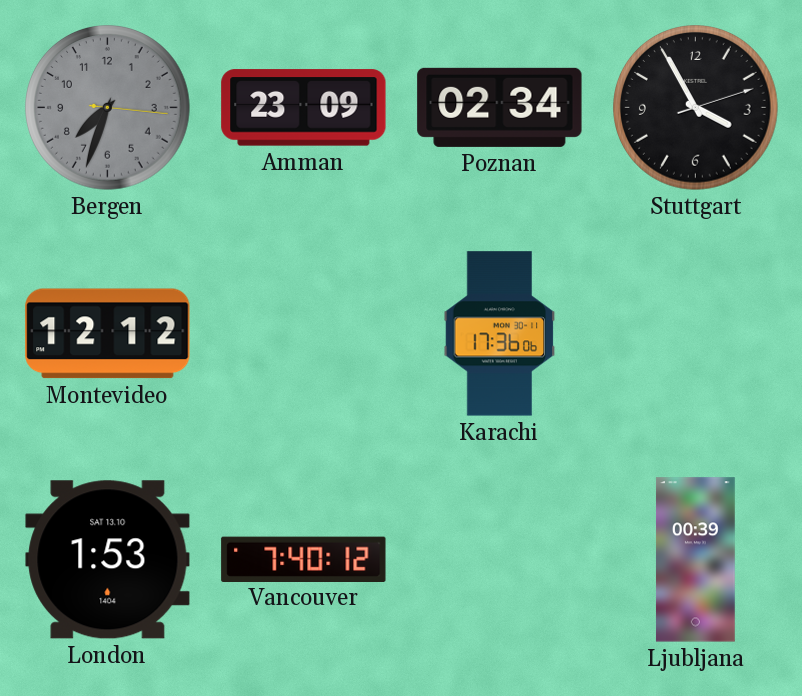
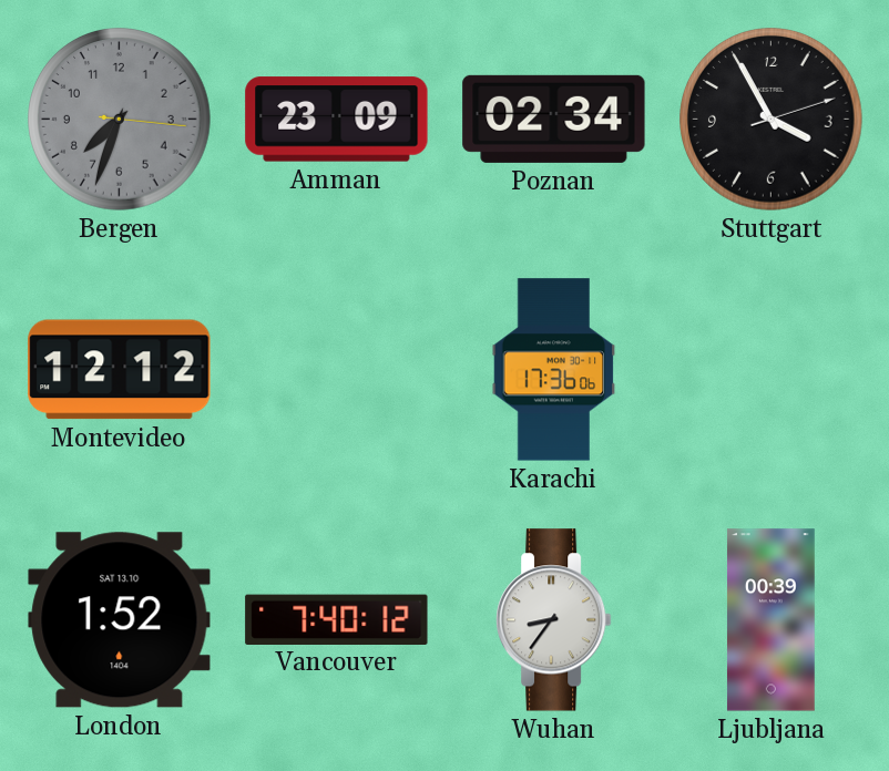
London: 1:53 -> 1:52
Wuhan: none -> 8:36
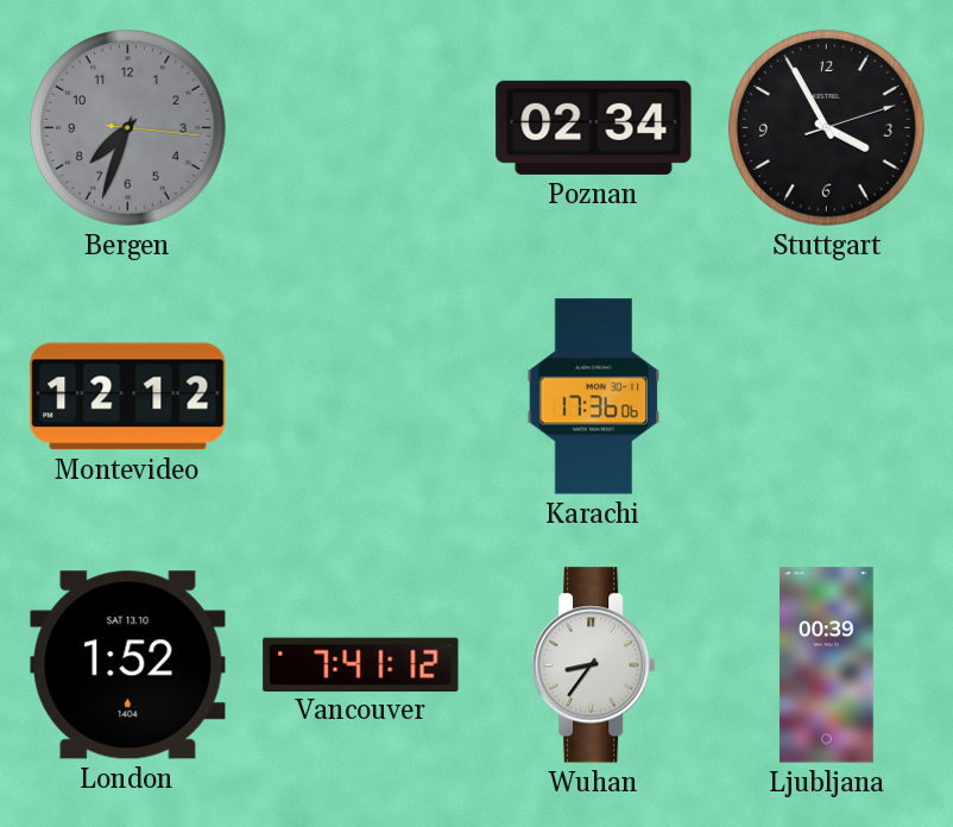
Amman: 23:09 -> none
Vancouver: 7:40 -> 7:41
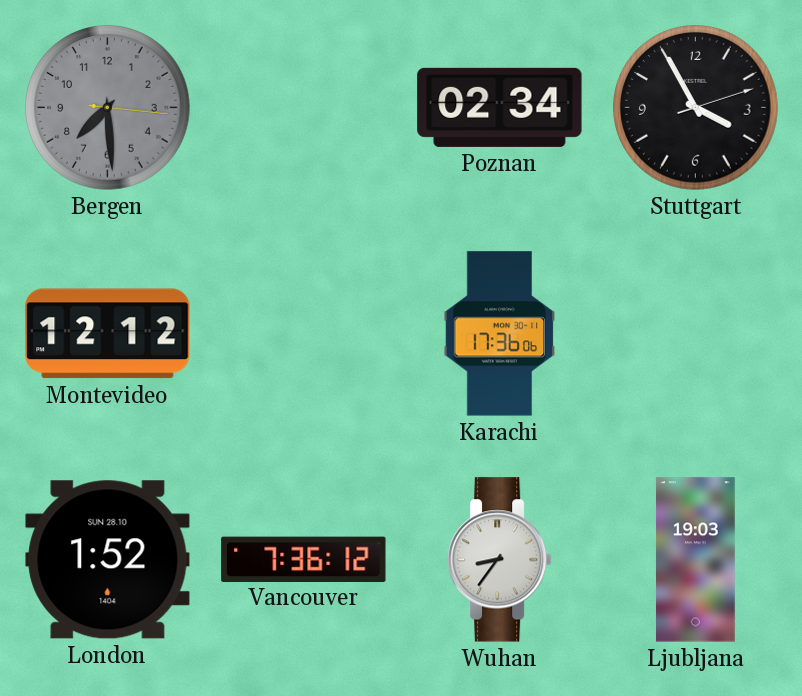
Bergen: 7:33 -> 7:29
London date: SAT 13.10 -> SUN 28.10
Vancouver: 7:41 -> 7:36
Ljubljana: 00:39 -> 19:03
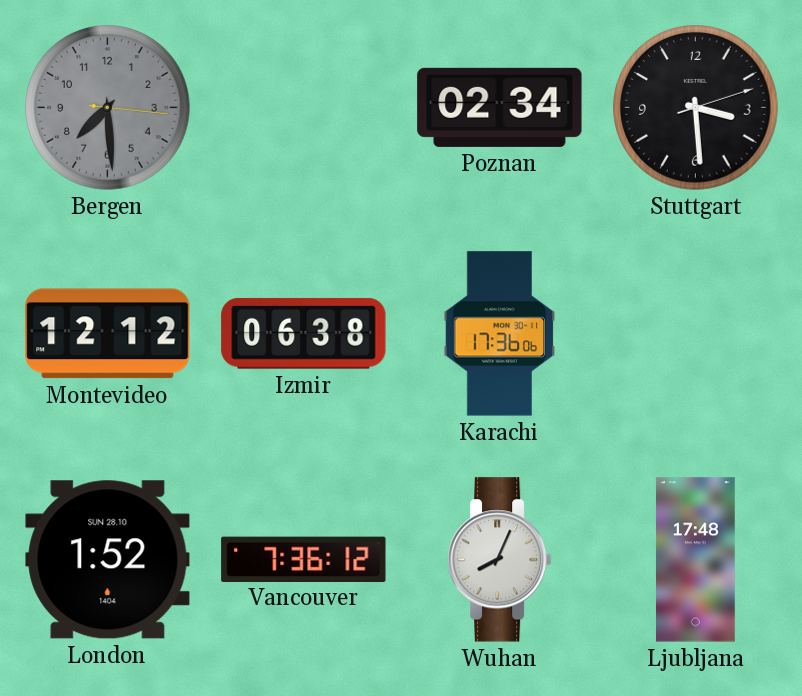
Stuttgart: 3:55 -> 3:29
Izmir: none -> 06:38
Wuhan: 8:36 -> 8:04
Ljubljana: 19:03 -> 17:48
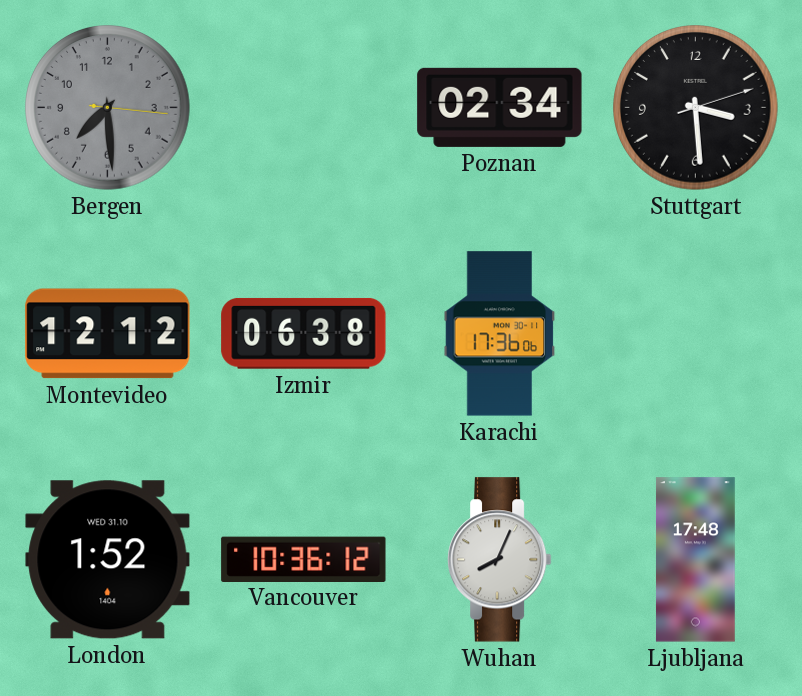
London date: SUN 28.10 -> WED 31.10
Vancouver: 7:36 -> 10:36
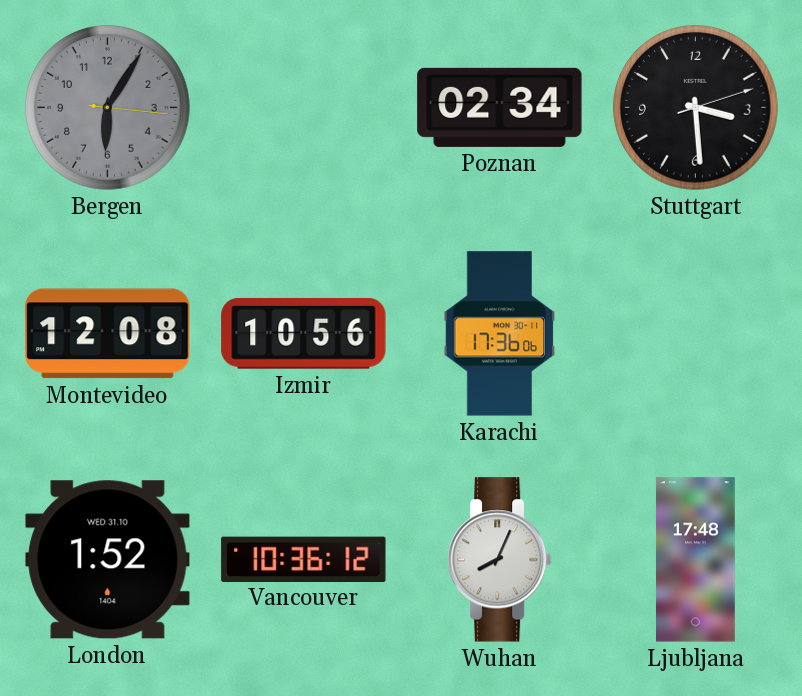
Bergen: 7:29 -> 6:05
Montevideo: 12:12 -> 12:08
Izmir: 06:38 -> 10:56
